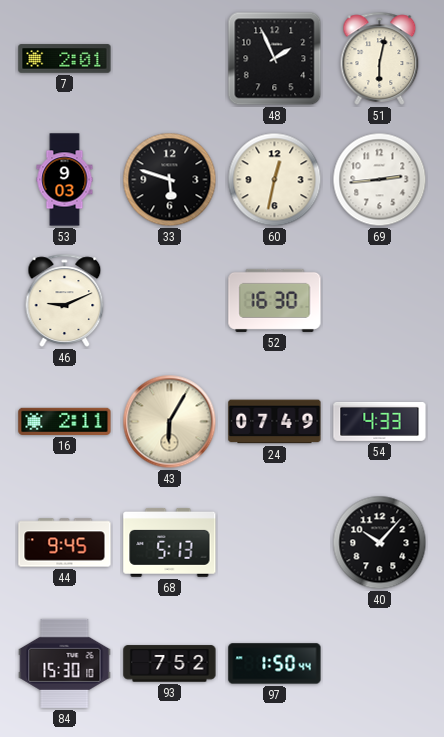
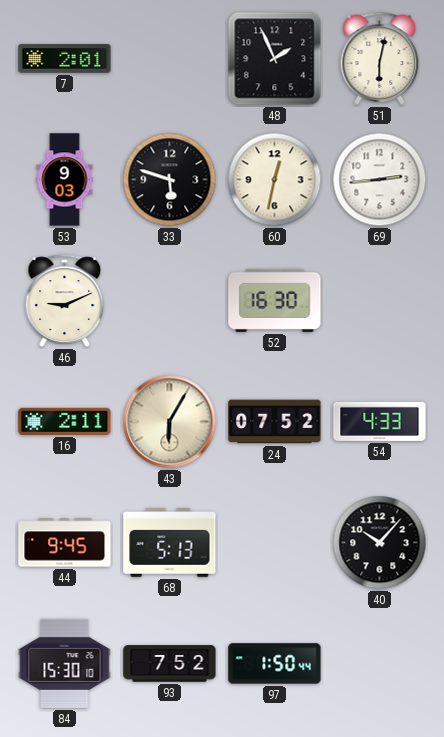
24: 07:49 -> 07:52
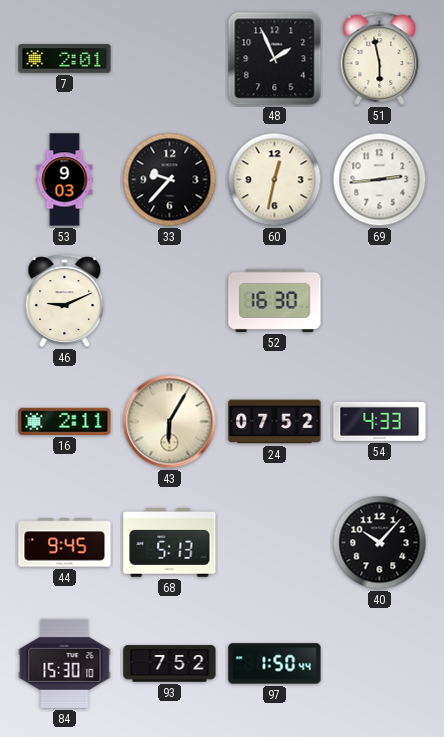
51: 6:02 -> 5:58
33: 5:48 -> 9:37
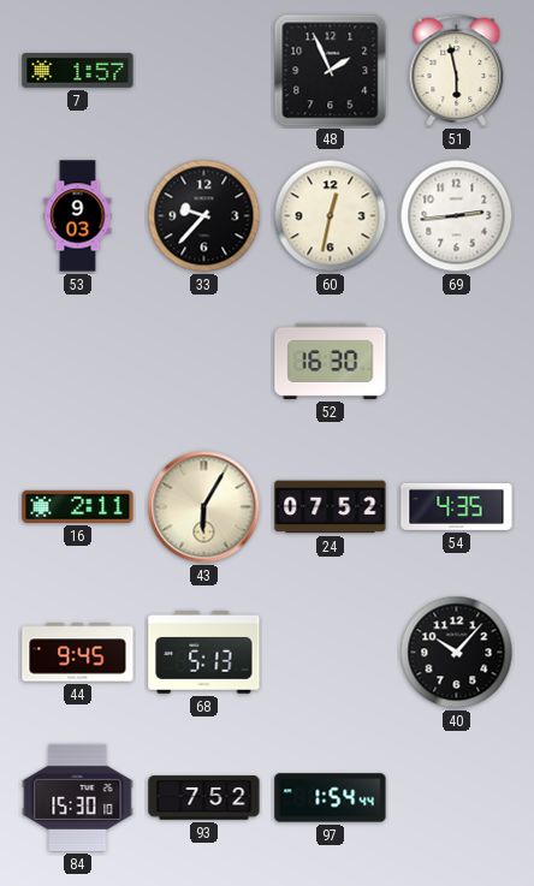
7: 2:01 -> 1:57
46: 9:11 -> none
54: 4:33 -> 4:35
97: 1:50 -> 1:54
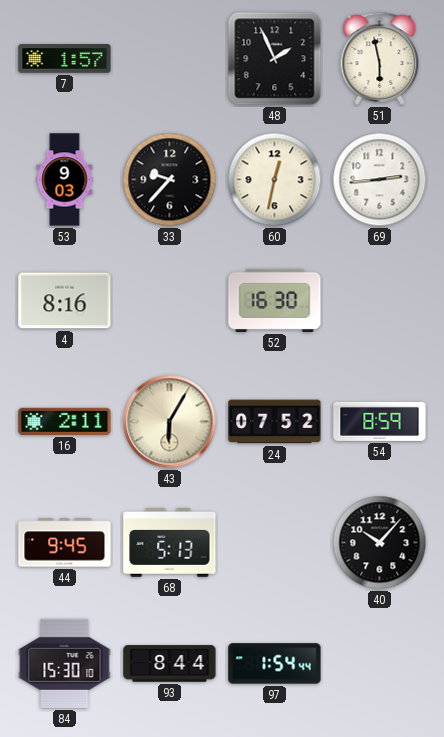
4: none -> 8:16
54: 4:35 -> 8:59
93: 7:52 -> 8:44
